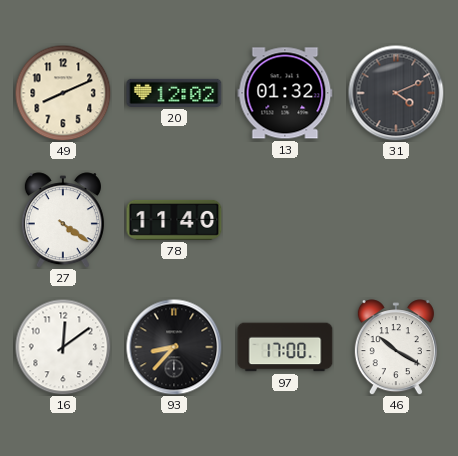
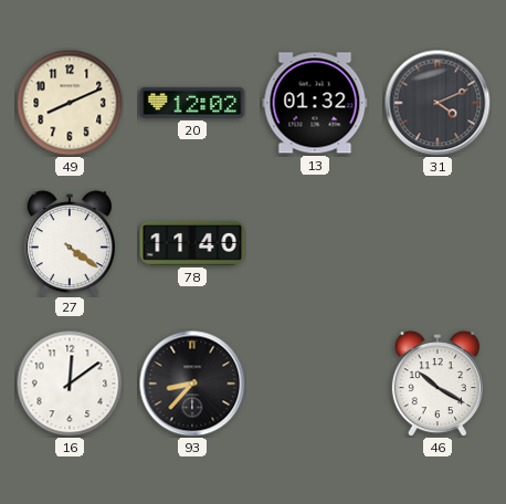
97: 17:00 -> none
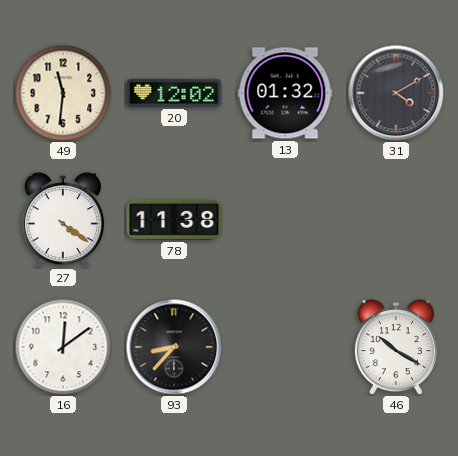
49: 8:11 -> 11:31
31: 4:11 -> 4:10
78: 11:40 -> 11:38
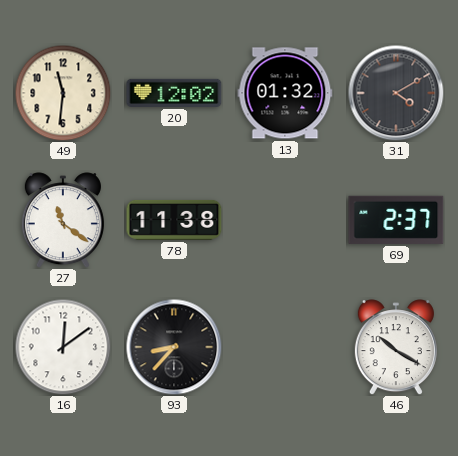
27: 4:21 -> 11:21
69: none -> 2:37
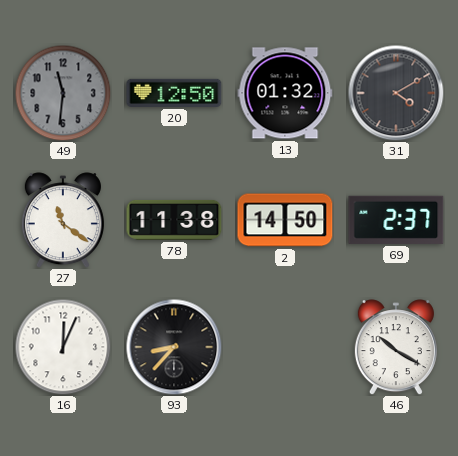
49 dial: cream -> grey
20: 12:02 -> 12:50
2: none -> 14:50
16: 12:09 -> 12:04
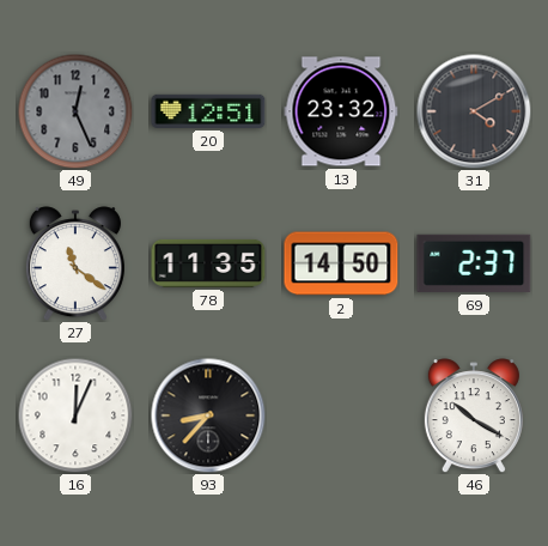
49: 11:31 -> 12:26
20: 12:50 -> 12:51
13: 01:32 -> 23:32
78: 11:38 -> 11:35
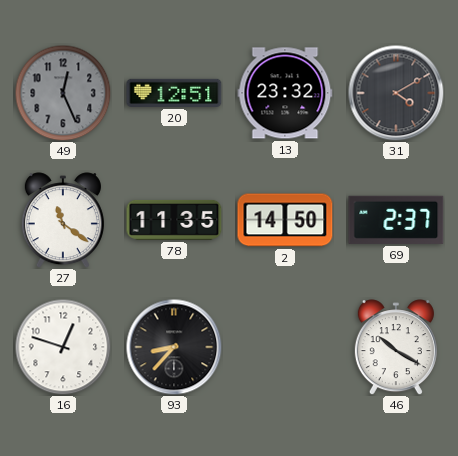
16: 12:04 -> 12:48
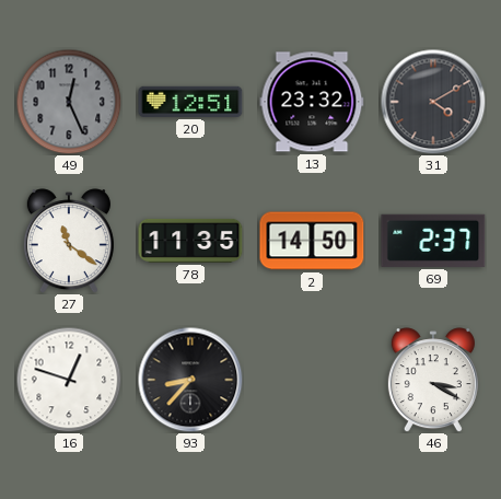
46: 10:20 -> 3:20
